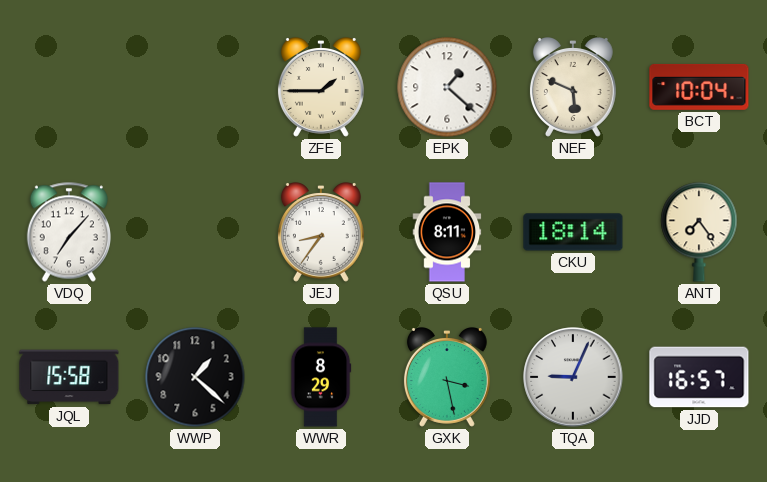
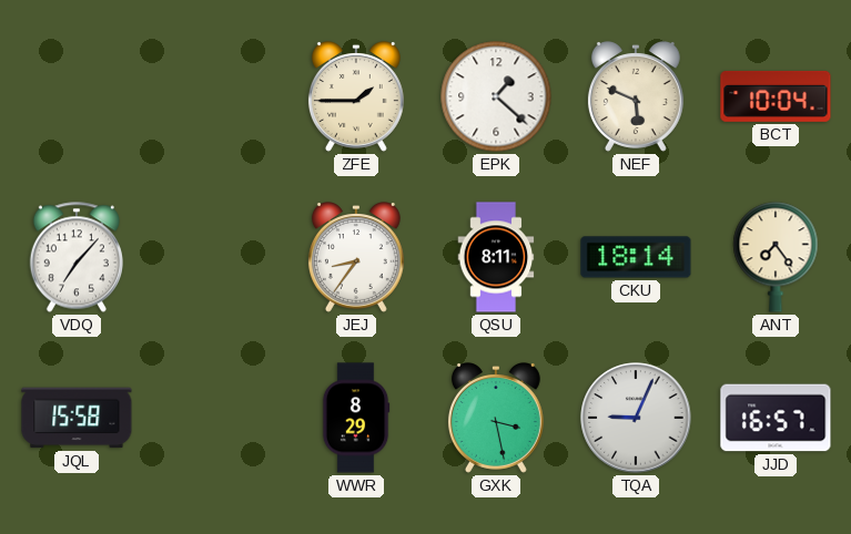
WWP: 1:22 -> none
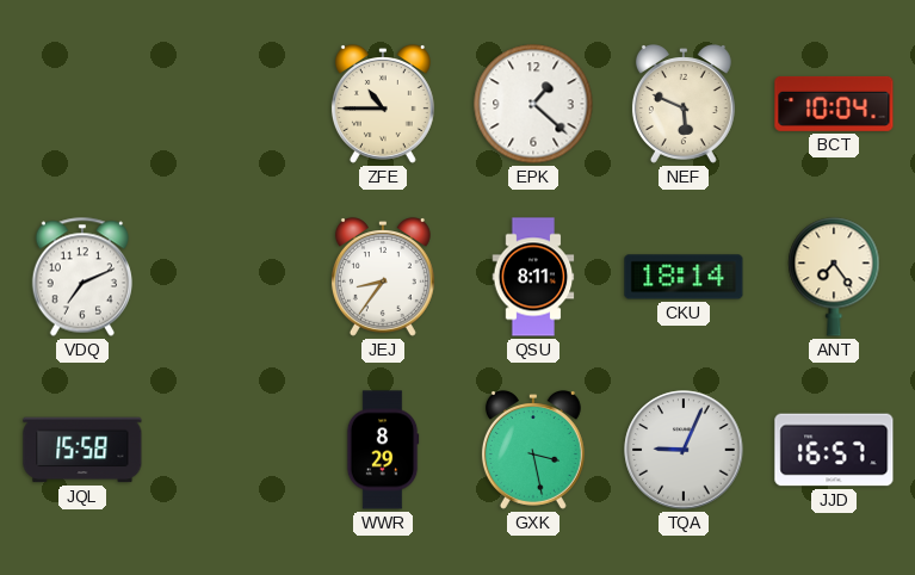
ZFE: 1:45 -> 10:45
VDQ: 7:07 -> 7:11
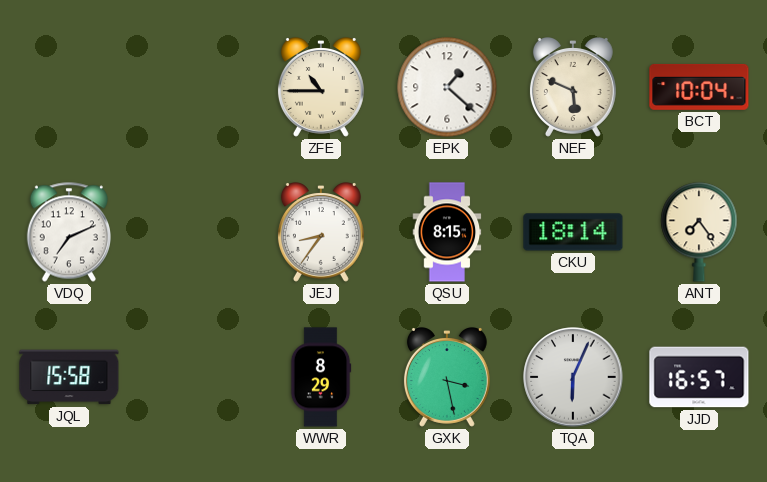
QSU: 8:11 -> 8:15
TQA: 9:04 -> 6:04
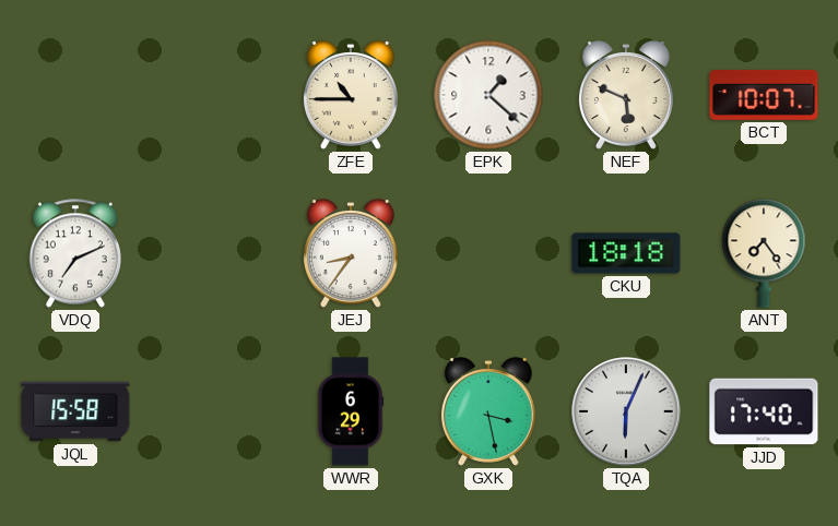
BCT: 10:04 -> 10:07
QSU: 8:15 -> none
CKU: 18:14 -> 18:18
WWR: 8:29 -> 6:29
JJD: 16:57 -> 17:40
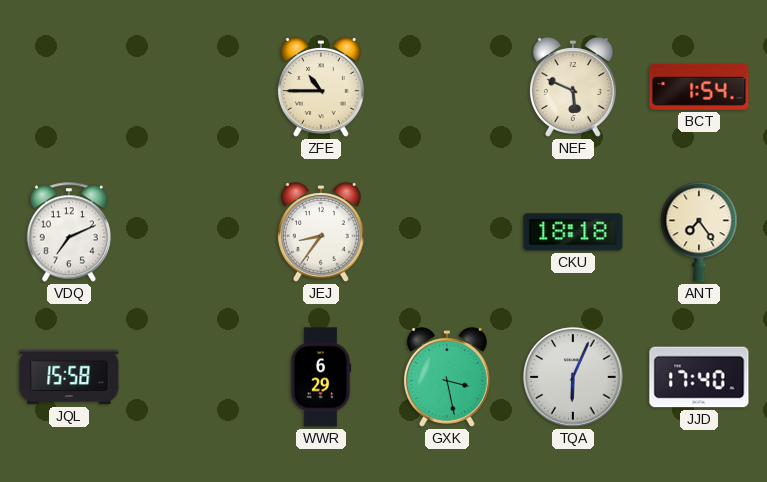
EPK: 1:22 -> none
BCT: 10:07 -> 1:54
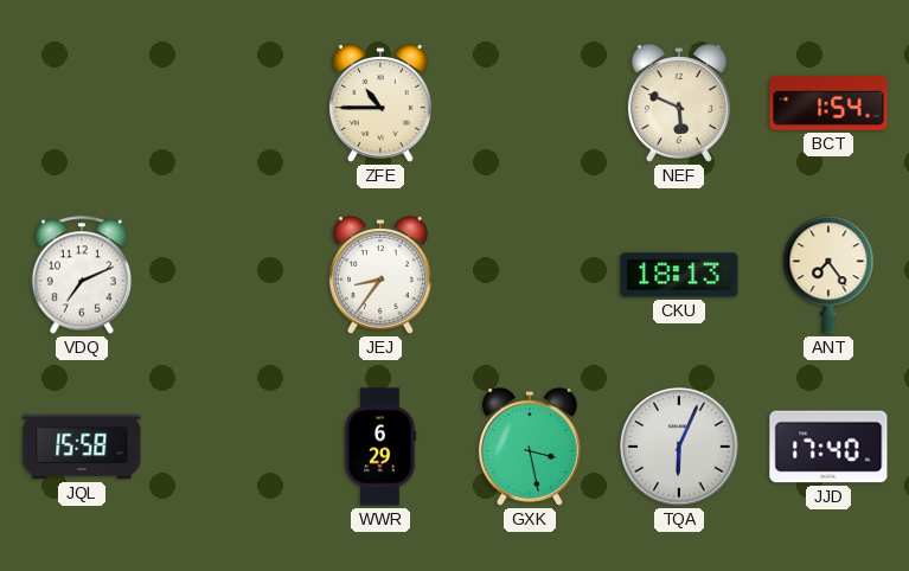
CKU: 18:18 -> 18:13
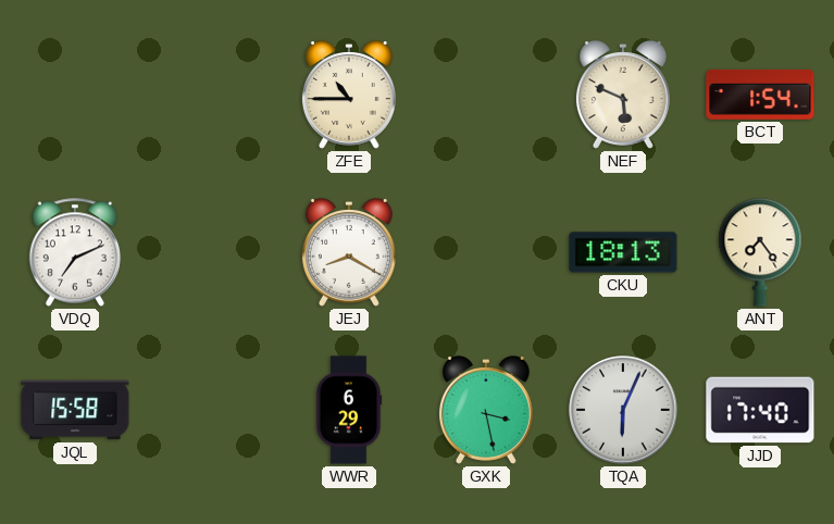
JEJ: 8:36 -> 8:20
